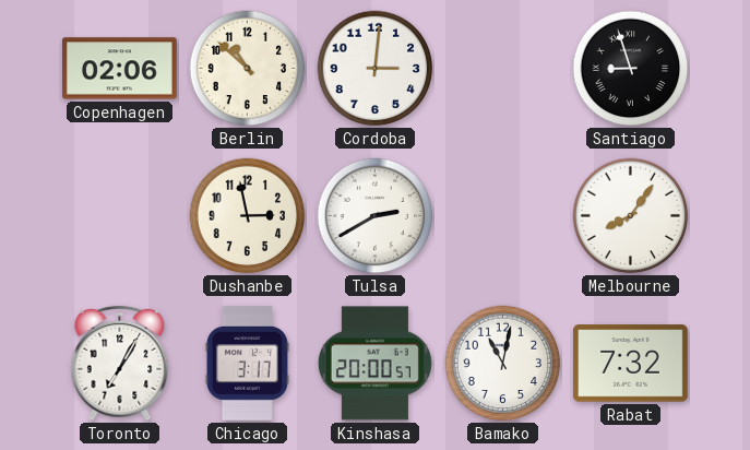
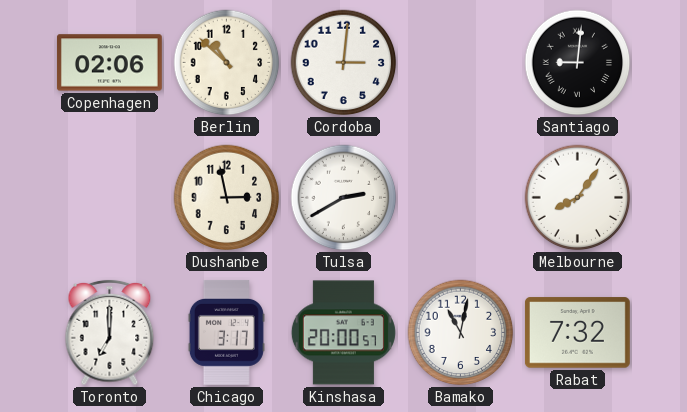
Santiago: 8:57 -> 9:01
Toronto: 7:05 -> 7:00
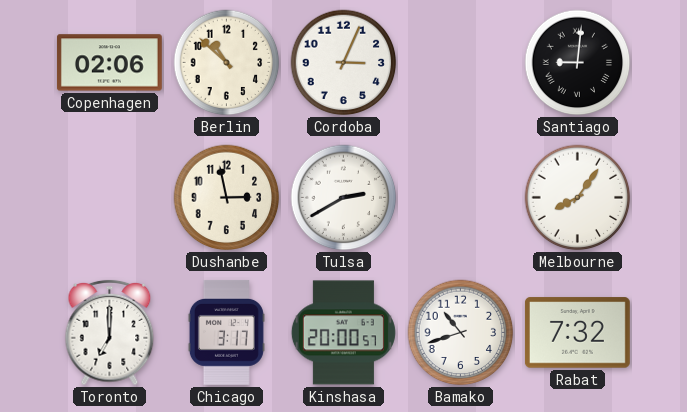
Cordoba: 3:01 -> 3:04
Bamako: 11:02 -> 10:42
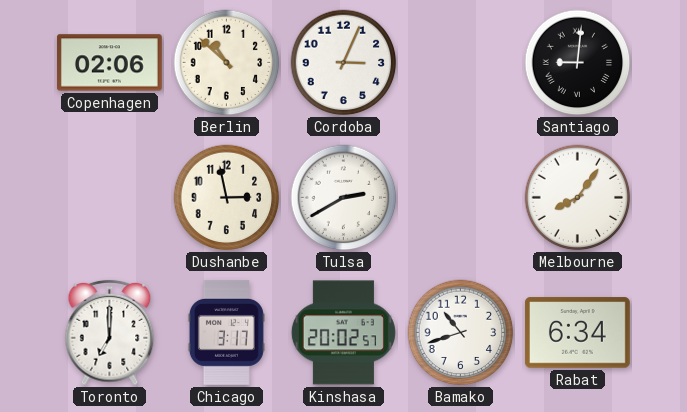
Kinshasa: 20:00 -> 20:02
Rabat: 7:32 -> 6:34
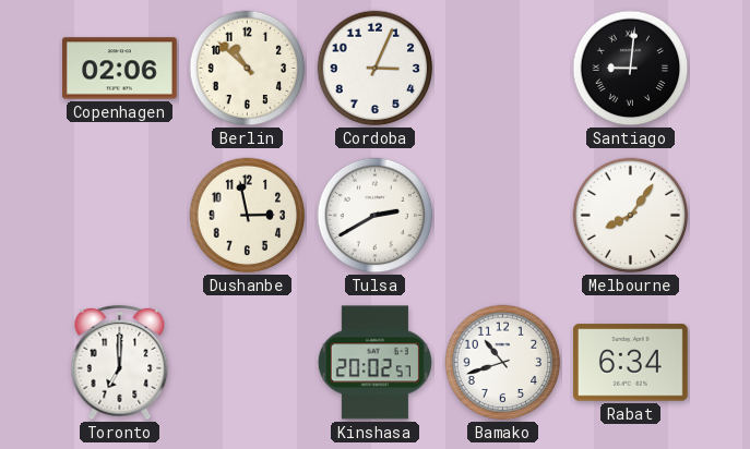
Chicago: 3:17 -> none
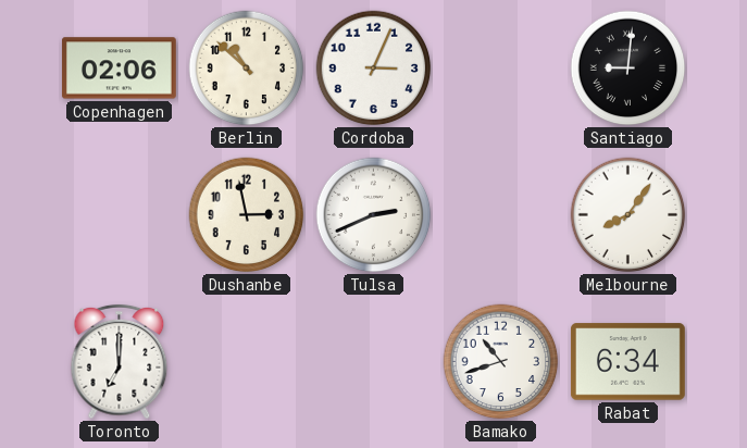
Tulsa: 2:40 -> 2:41
Kinshasa: 20:02 -> none
